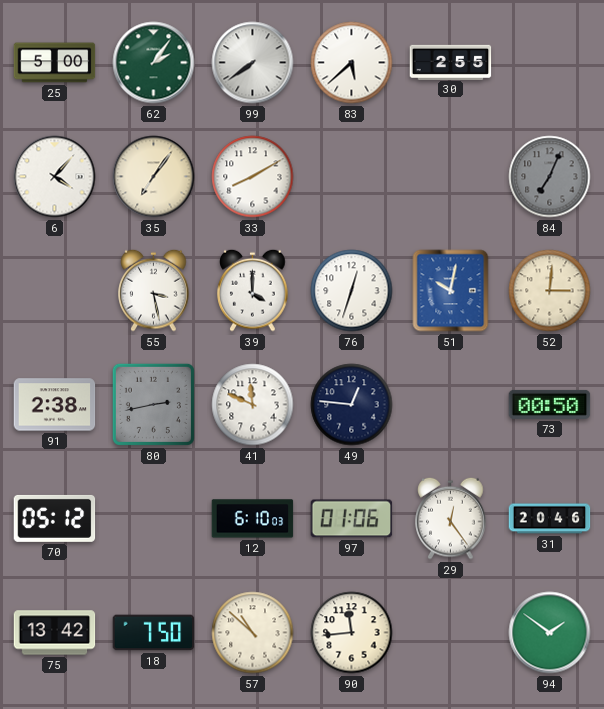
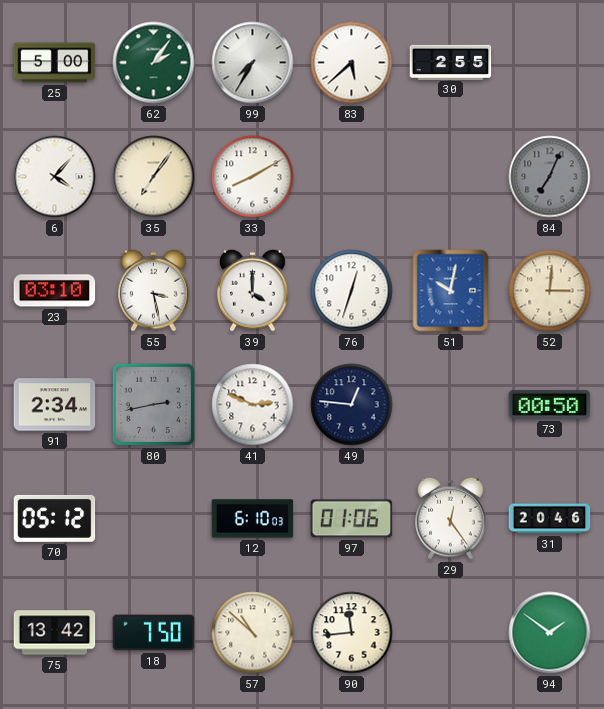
99: 7:39 -> 7:35
23: none -> 03:10
91: 2:38 -> 2:34
41: 11:49 -> 2:49
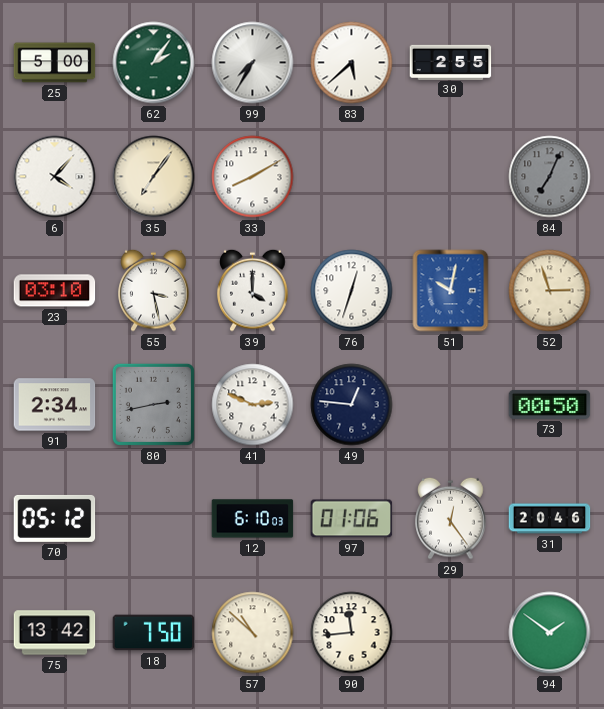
52: 3:01 -> 2:57
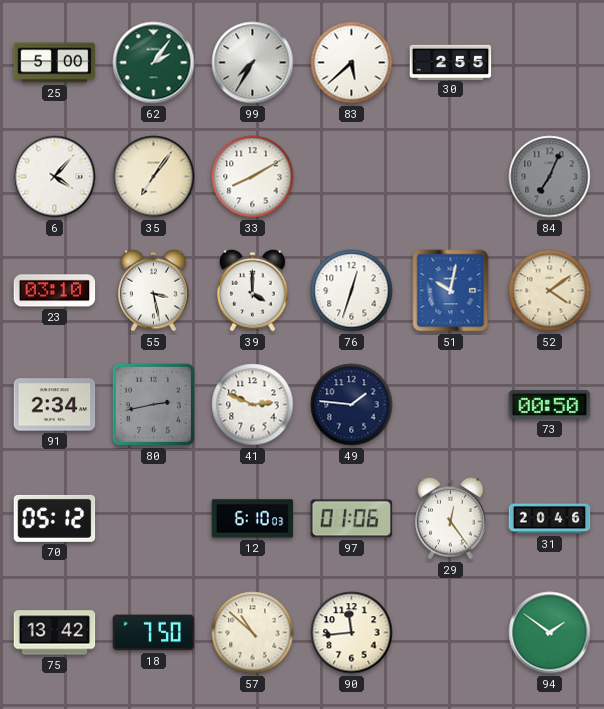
52: 2:57 -> 4:09
49: 12:46 -> 1:46
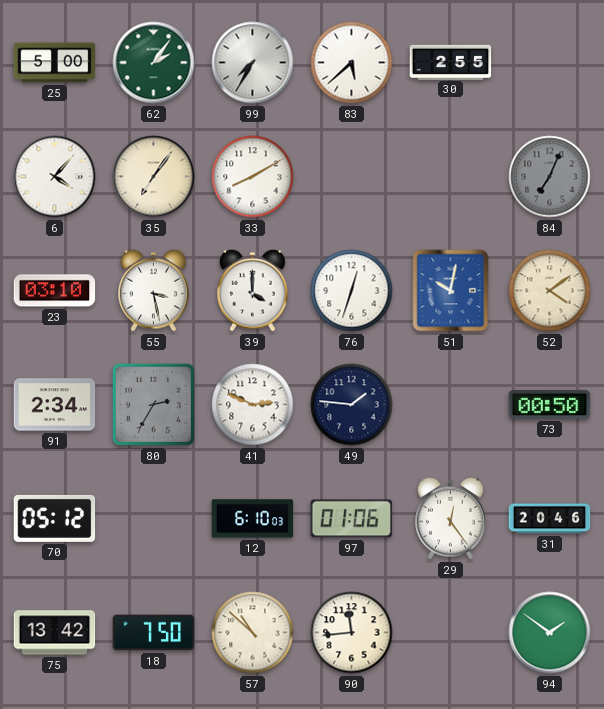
80: 2:43 -> 2:35
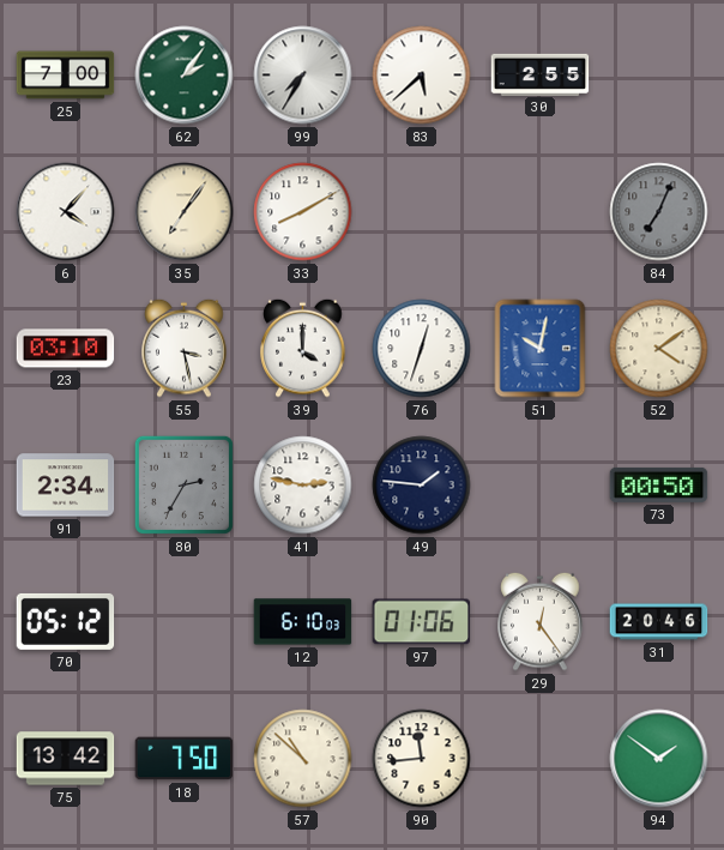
25: 5:00 -> 7:00
41: 2:49 -> 2:47
